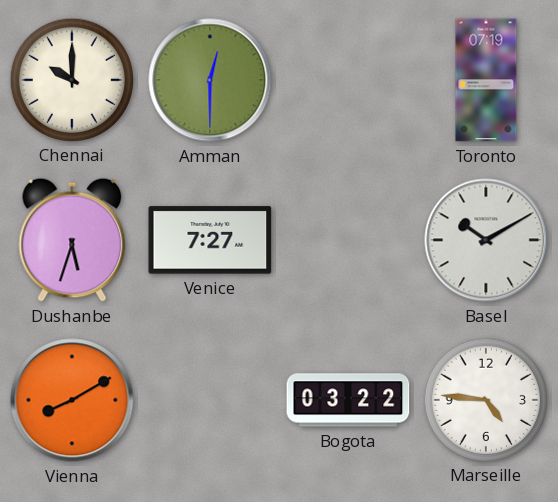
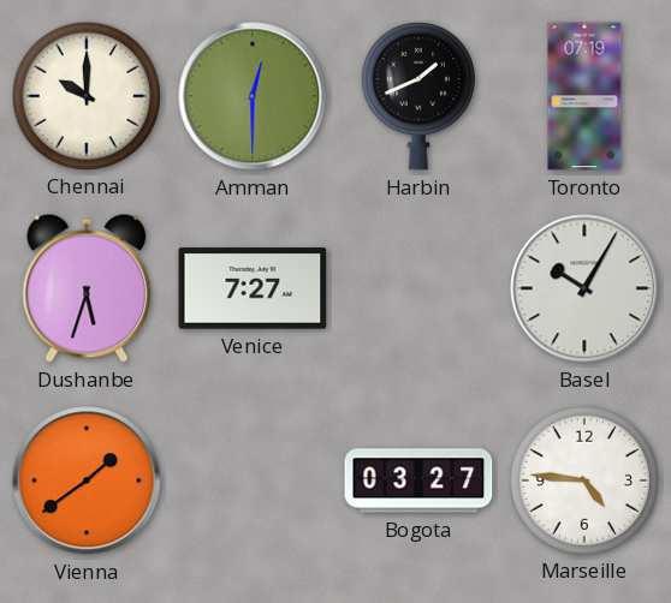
Harbin: none -> 1:41
Basel: 10:10 -> 10:05
Vienna: 8:10 -> 1:39
Bogota: 03:22 -> 03:27
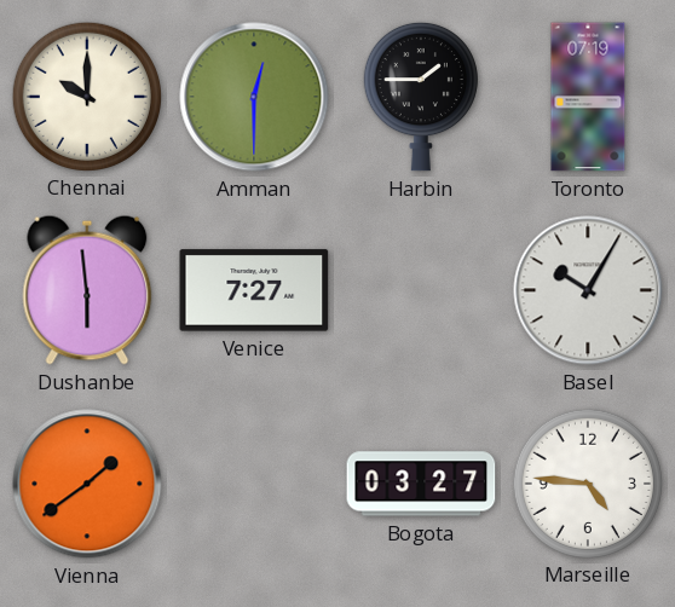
Harbin: 1:41 -> 1:45
Dushanbe: 5:33 -> 5:59
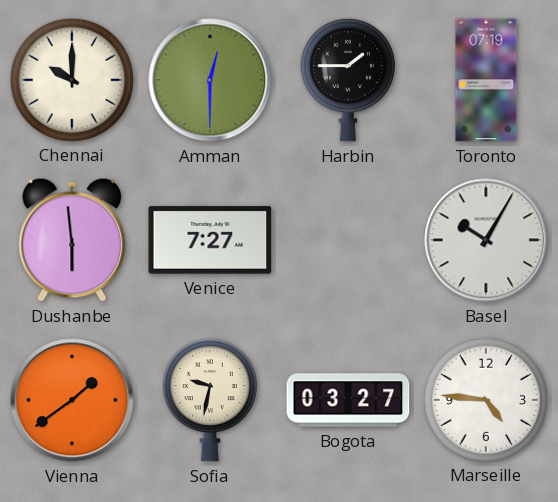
Sofia: none -> 9:32
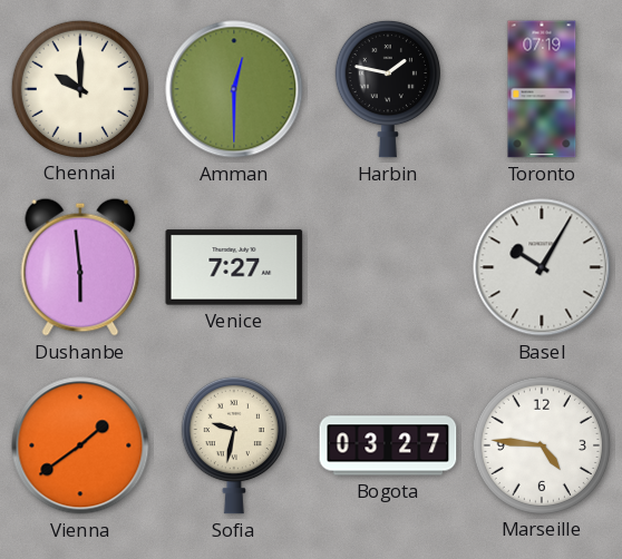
Harbin: 1:45 -> 1:47
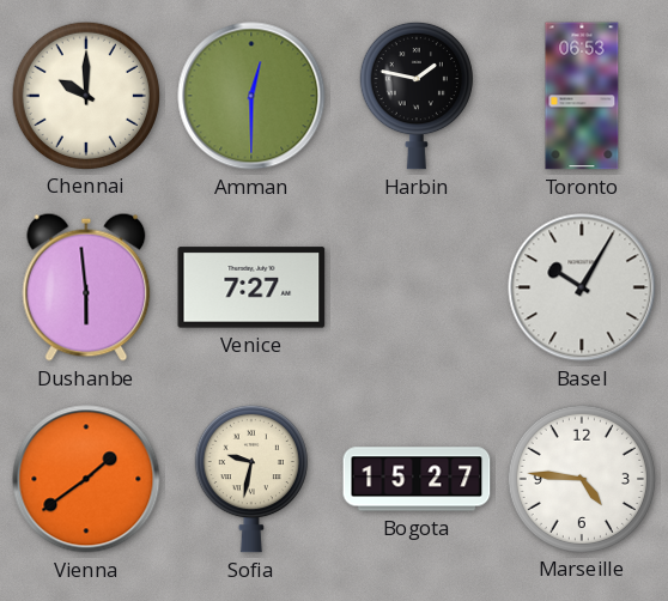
Toronto: 07:19 -> 06:53
Bogota: 03:27 -> 15:27
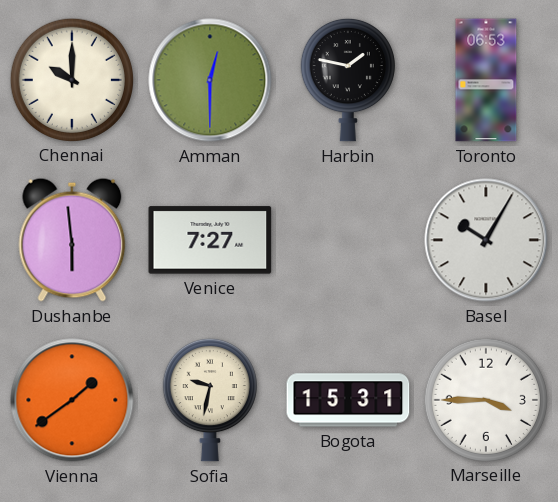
Bogota: 15:27 -> 15:31
Marseille: 4:46 -> 3:45
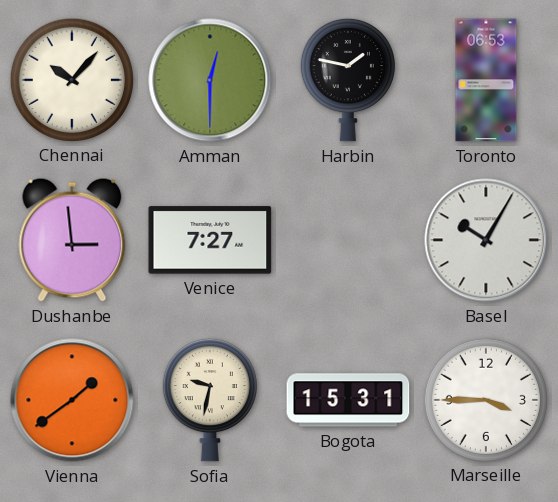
Chennai: 10:00 -> 10:07
Dushanbe: 5:59 -> 2:59
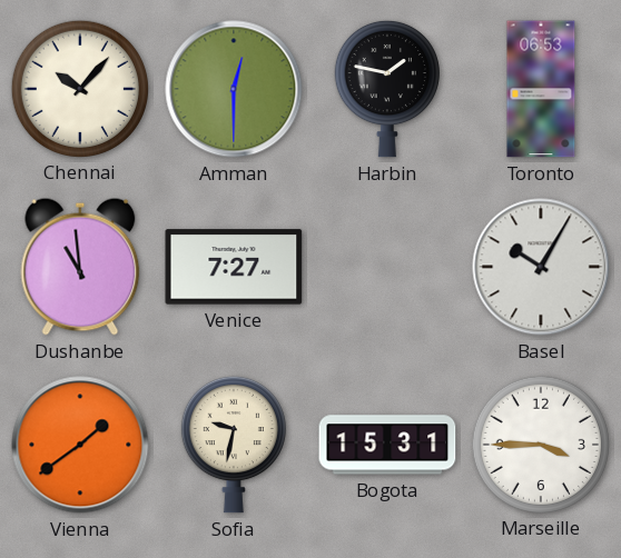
Dushanbe: 2:59 -> 10:59
